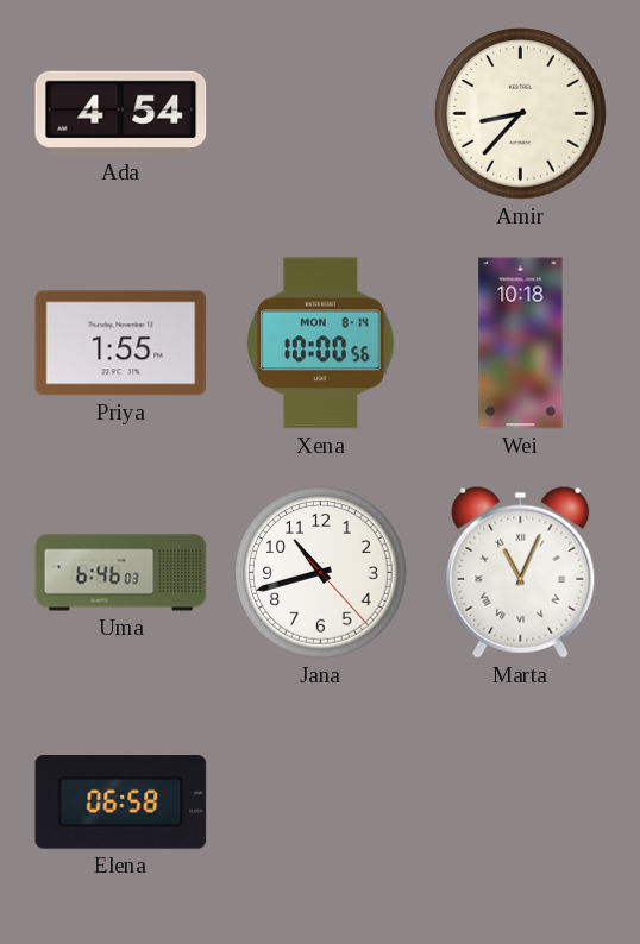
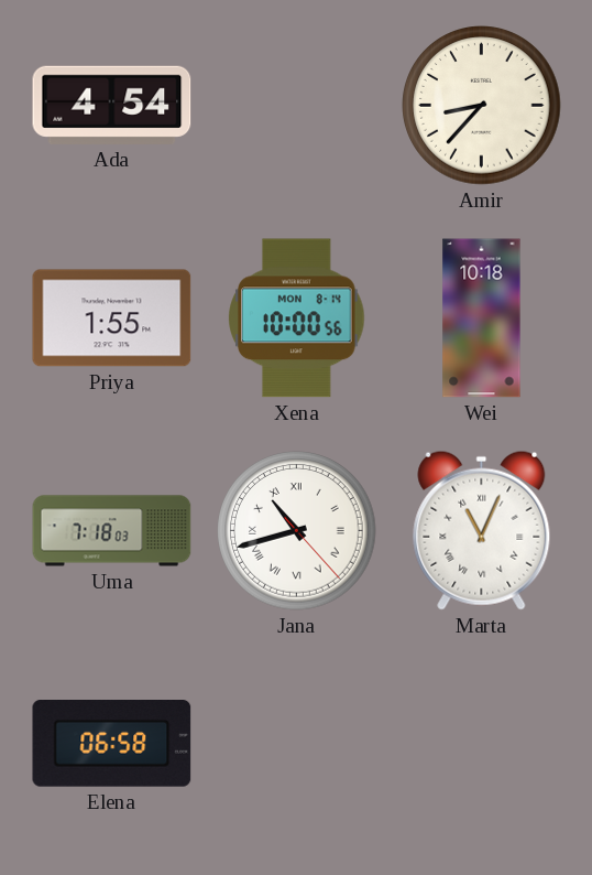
Uma: 6:46 -> 7:18
Jana numerals: Arabic -> Roman
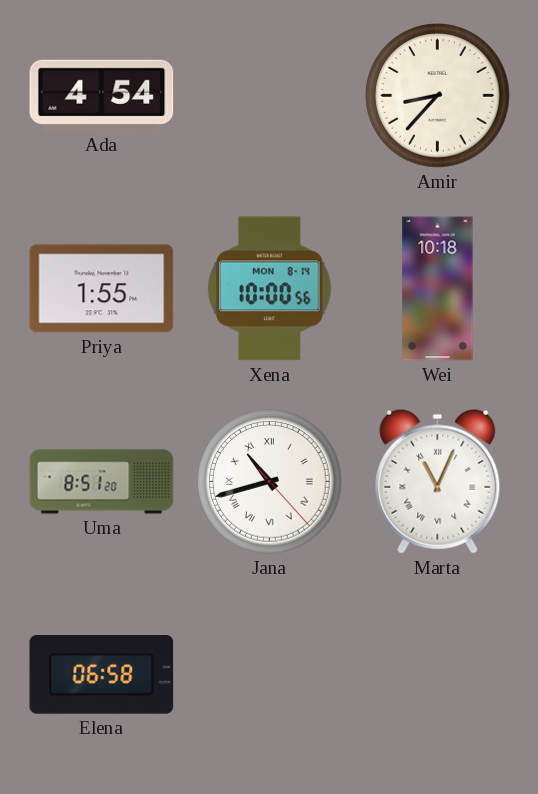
Uma: 7:18 -> 8:51
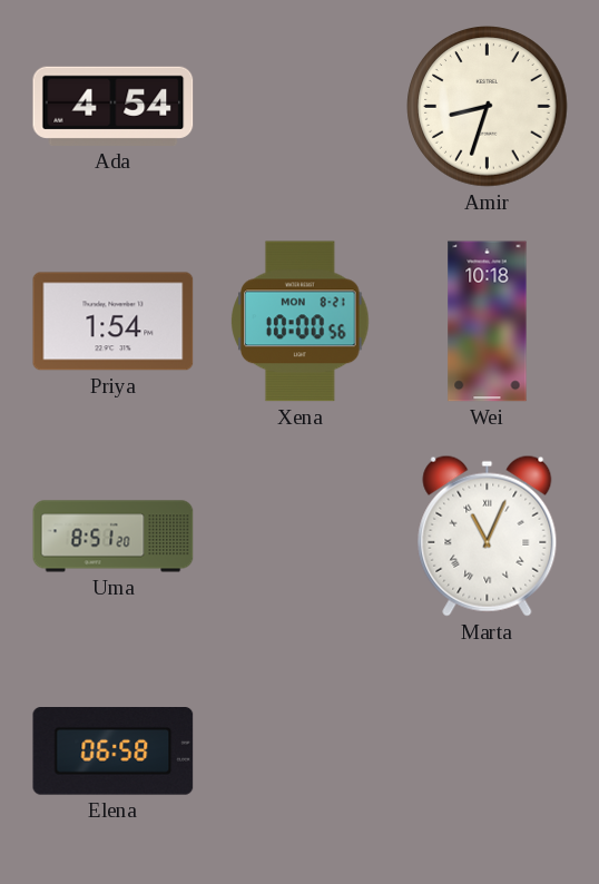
Amir: 8:37 -> 8:33
Priya: 1:55 -> 1:54
Xena date: MON 8-14 -> MON 8-21
Jana: 10:42 -> none
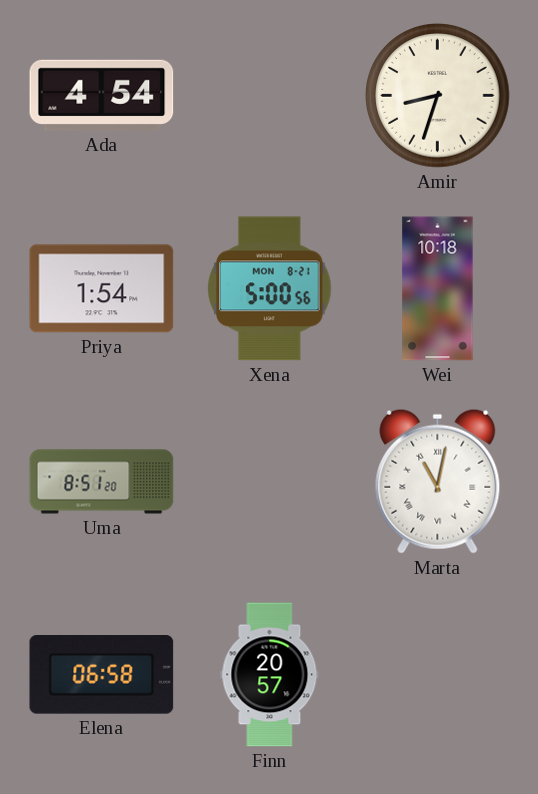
Xena: 10:00 -> 5:00
Marta: 11:04 -> 11:02
Finn: none -> 20:57
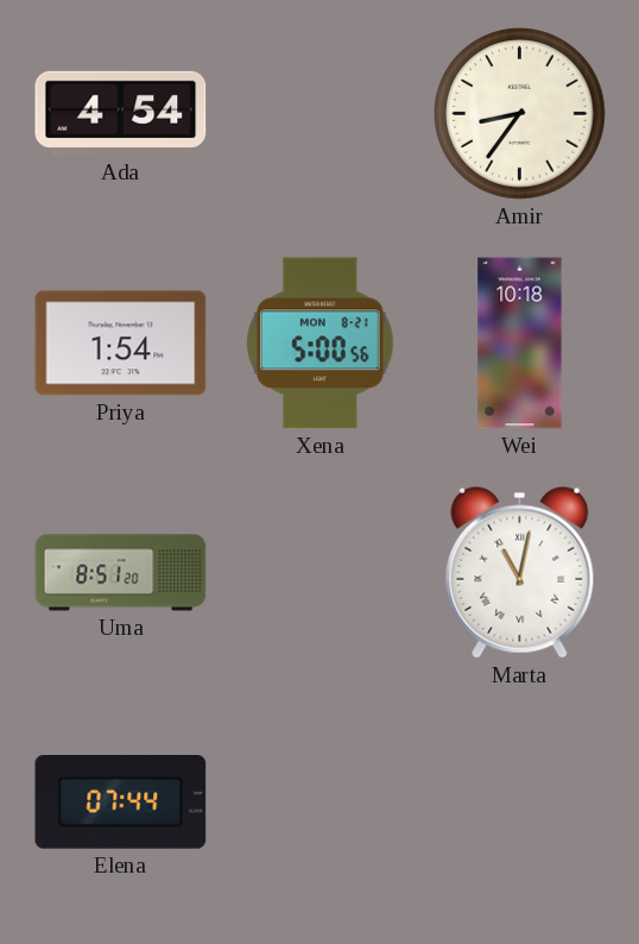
Amir: 8:33 -> 8:36
Elena: 06:58 -> 07:44
Finn: 20:57 -> none
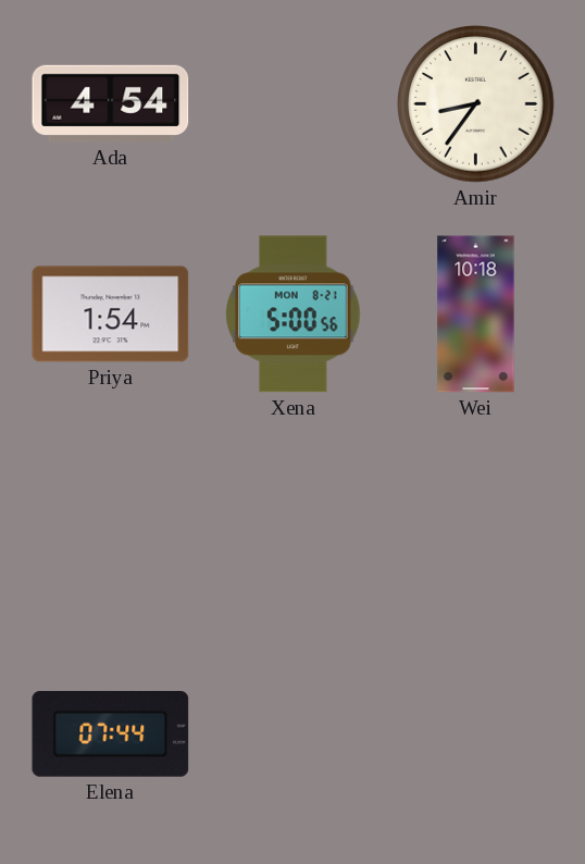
Uma: 8:51 -> none
Marta: 11:02 -> none
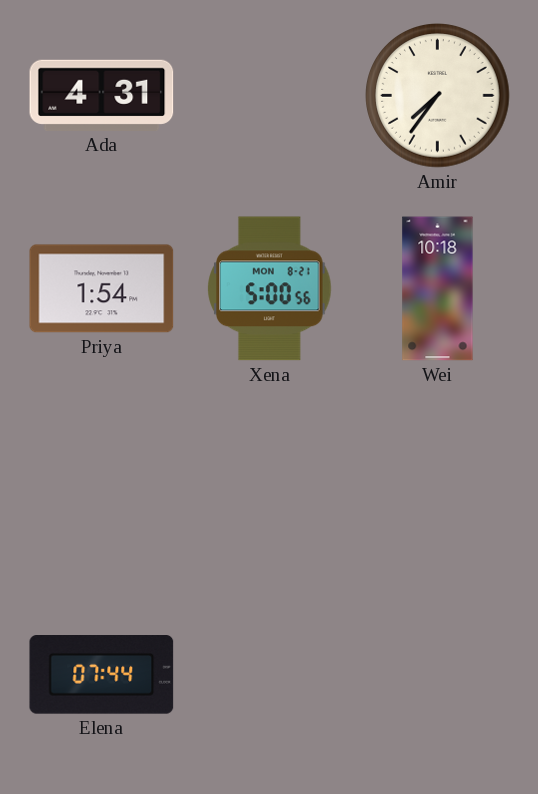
Ada: 4:54 -> 4:31
Amir: 8:36 -> 7:36
